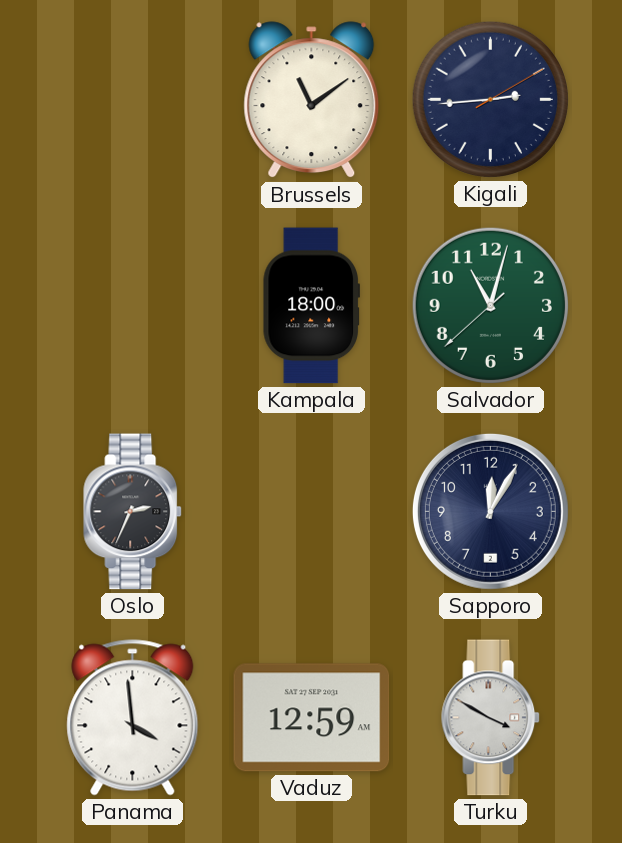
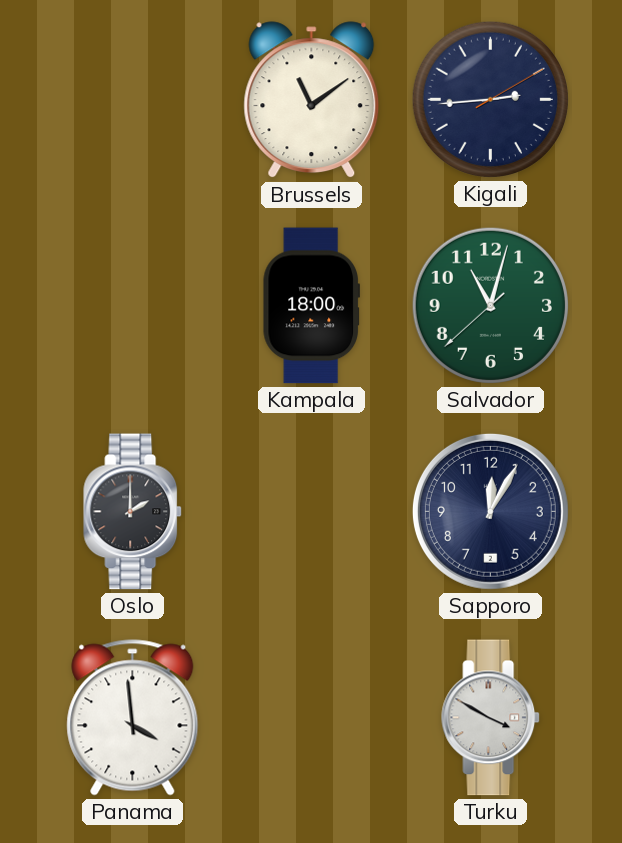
Oslo: 2:34 -> 2:00
Vaduz: 12:59 -> none
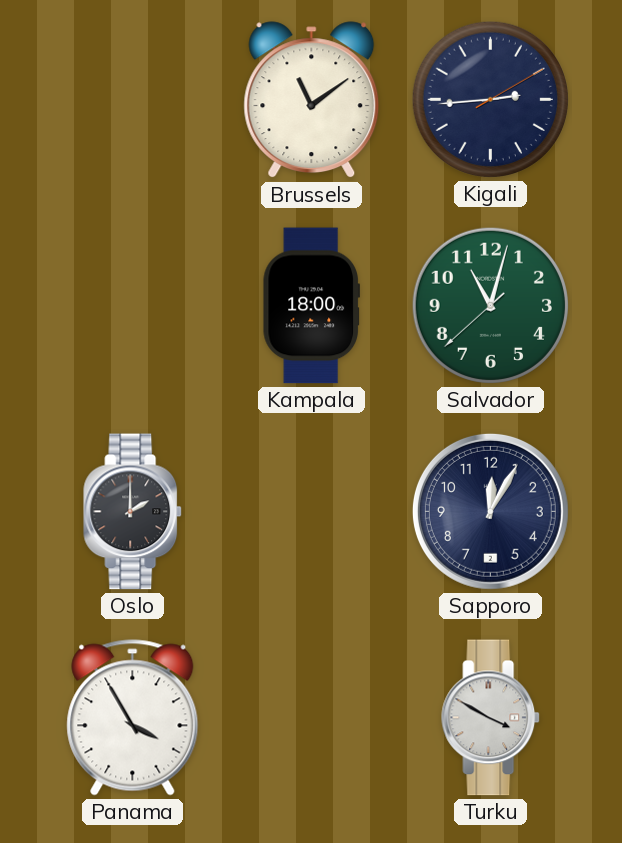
Panama: 3:59 -> 3:55
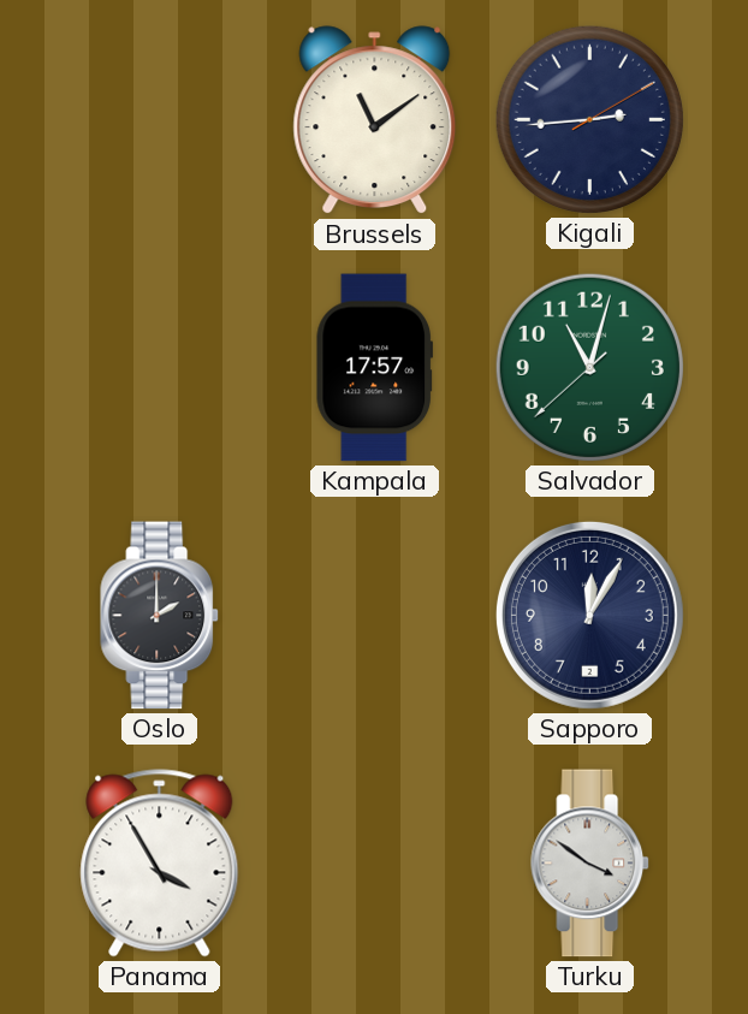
Kampala: 18:00 -> 17:57
Turku: 3:50 -> 3:51
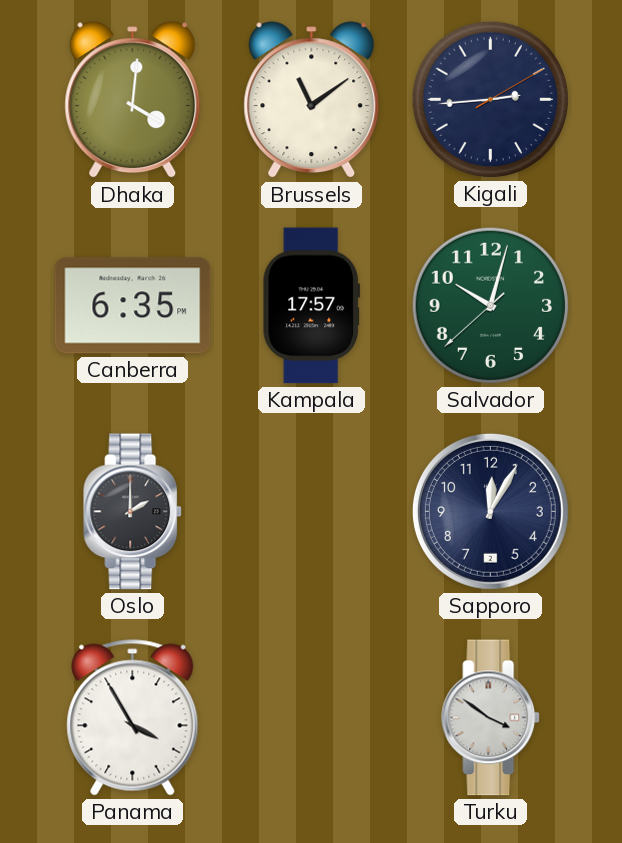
Dhaka: none -> 4:01
Canberra: none -> 6:35
Salvador: 11:02 -> 10:02
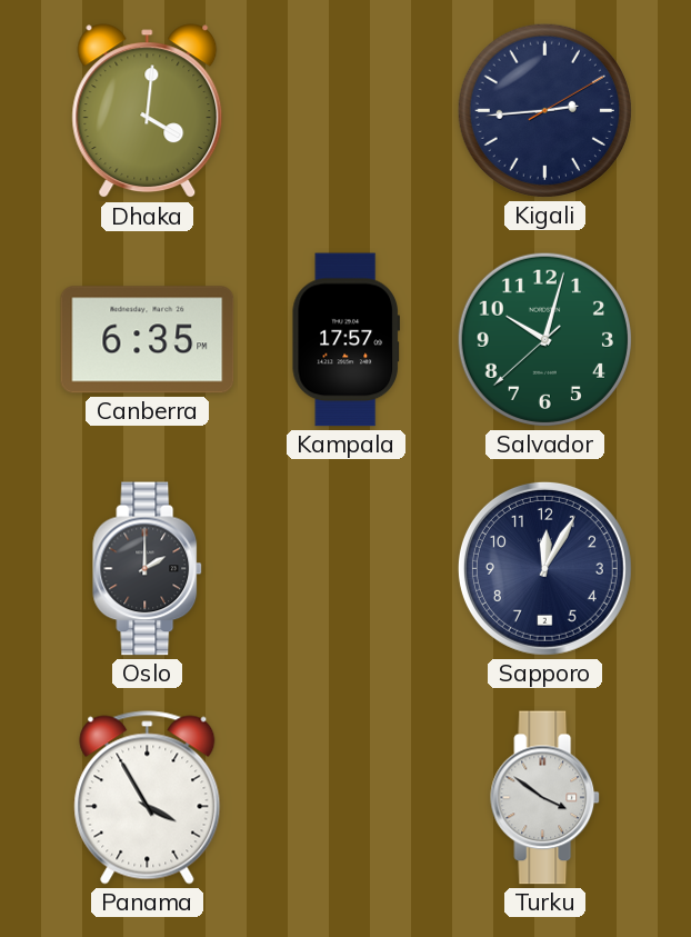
Brussels: 11:09 -> none
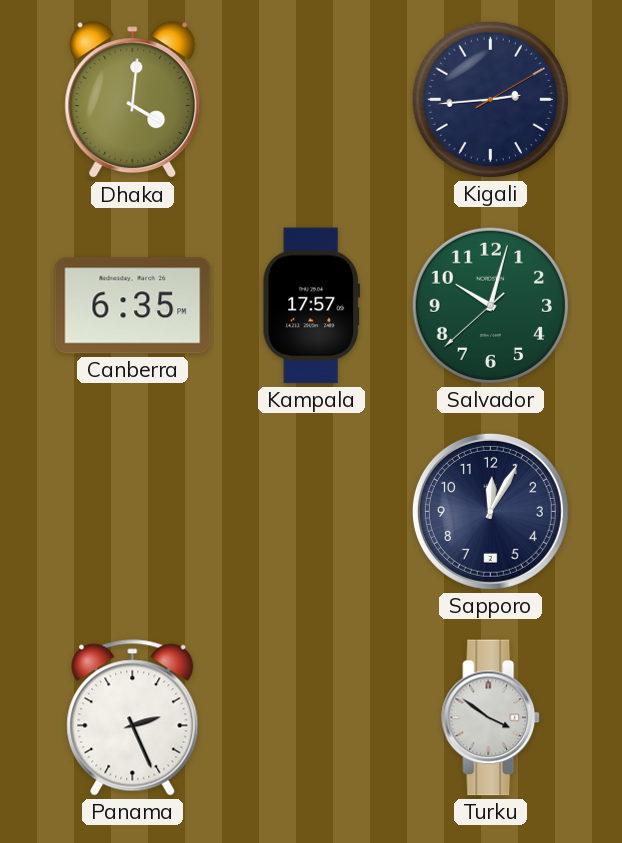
Oslo: 2:00 -> none
Panama: 3:55 -> 2:26
